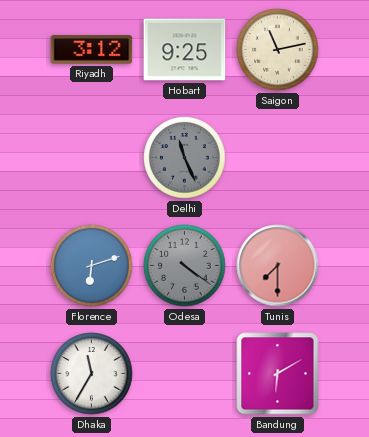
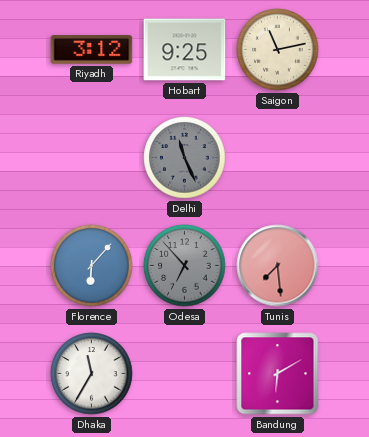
Florence: 6:12 -> 6:07
Odesa: 4:21 -> 6:53
Tunis: 7:30 -> 7:29
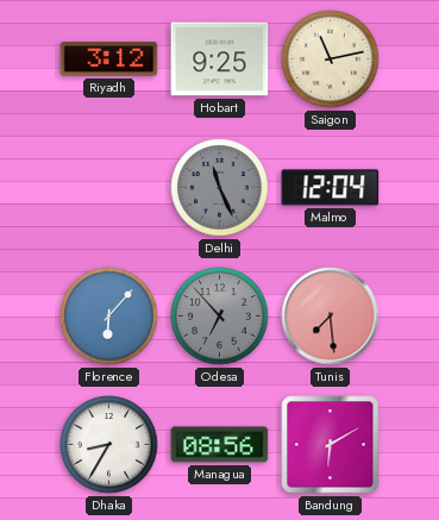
Malmo: none -> 12:04
Dhaka: 11:35 -> 8:35
Managua: none -> 08:56
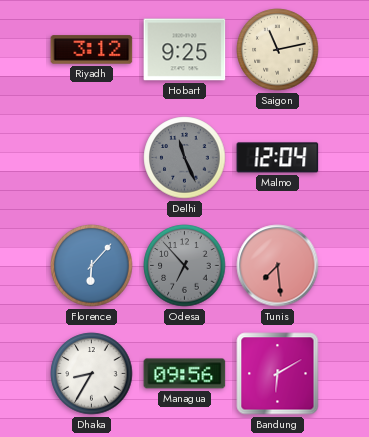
Managua: 08:56 -> 09:56
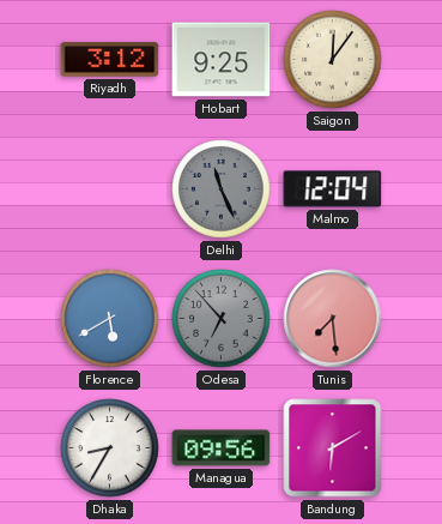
Saigon: 11:13 -> 12:06
Florence: 6:07 -> 5:40
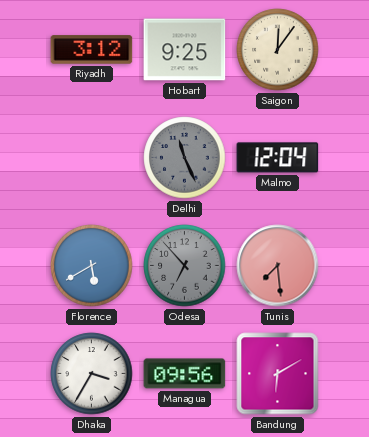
Dhaka: 8:35 -> 3:35
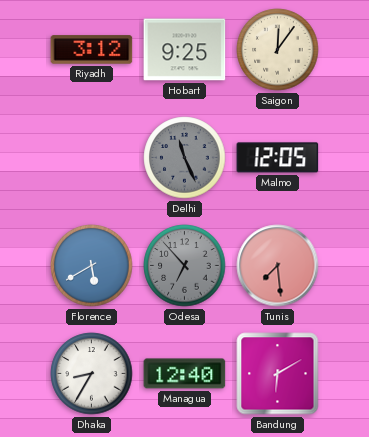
Malmo: 12:04 -> 12:05
Dhaka: 3:35 -> 8:35
Managua: 09:56 -> 12:40
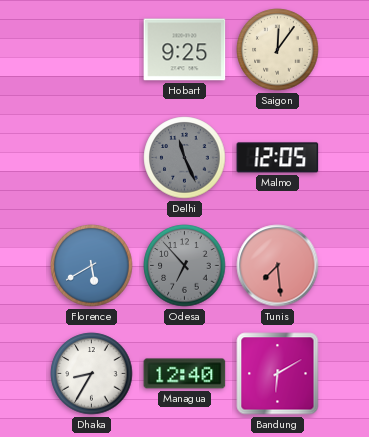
Riyadh: 3:12 -> none
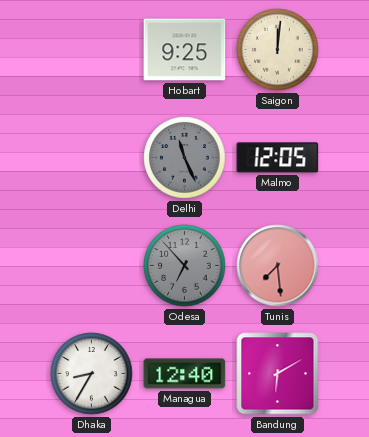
Saigon: 12:06 -> 12:01
Florence: 5:40 -> none
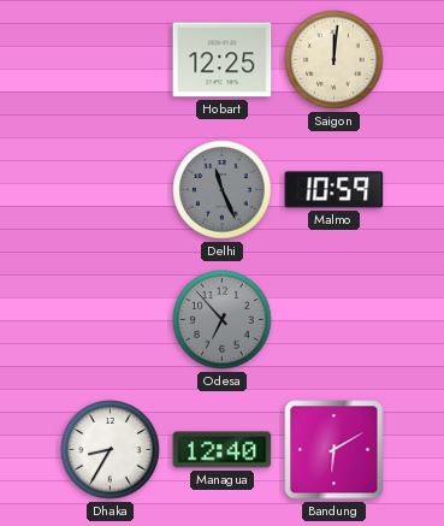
Hobart: 9:25 -> 12:25
Malmo: 12:05 -> 10:59
Tunis: 7:29 -> none
